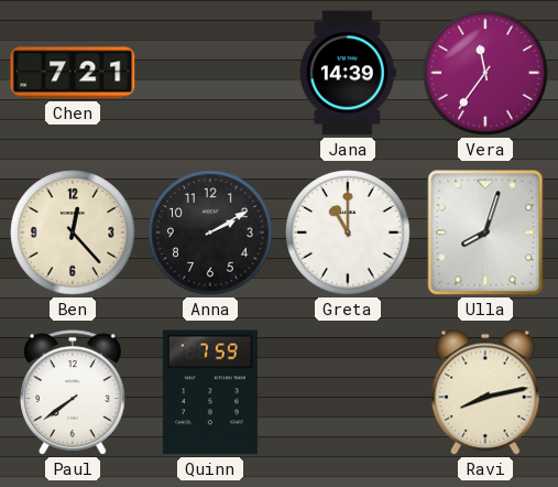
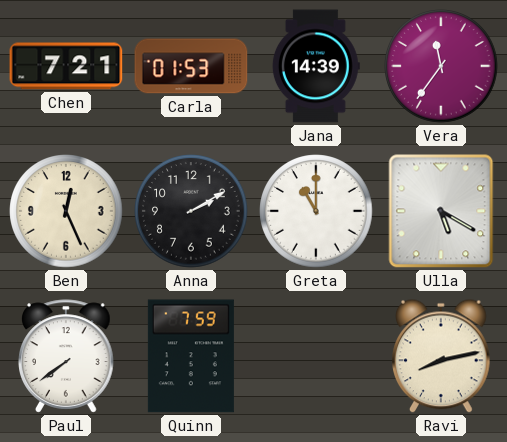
Carla: none -> 01:53
Ben: 12:23 -> 12:26
Ulla: 8:03 -> 5:20
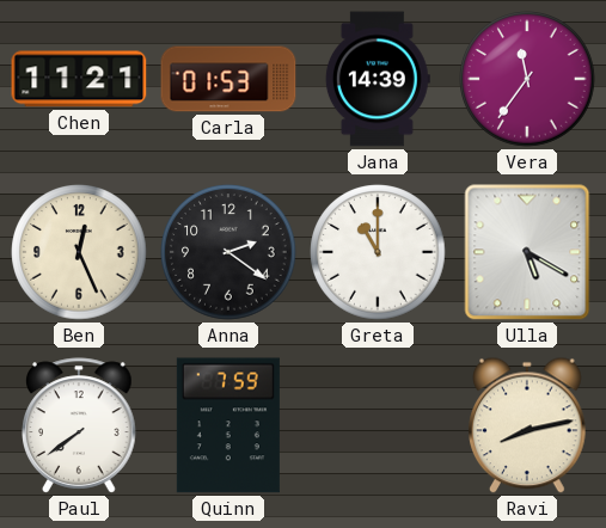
Chen: 7:21 -> 11:21
Anna: 2:10 -> 2:21
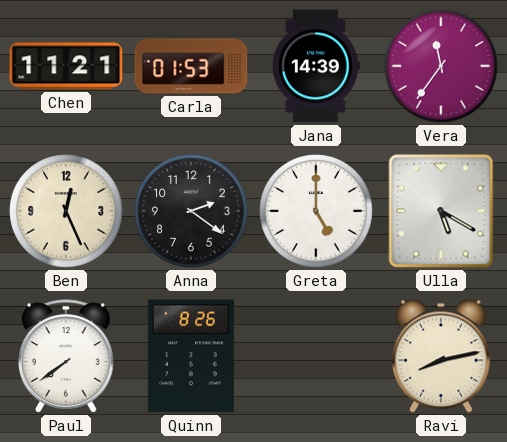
Greta: 11:00 -> 5:00
Quinn: 7:59 -> 8:26
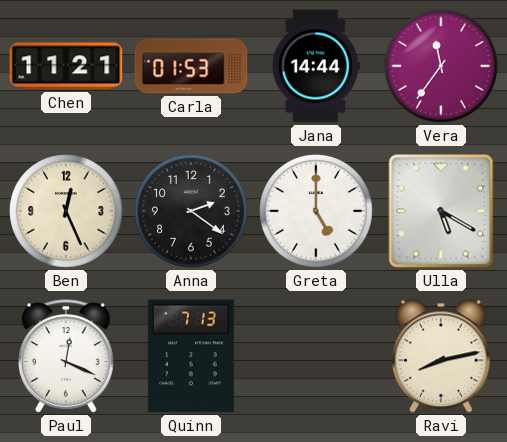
Jana: 14:39 -> 14:44
Paul: 7:39 -> 12:19
Quinn: 8:26 -> 7:13
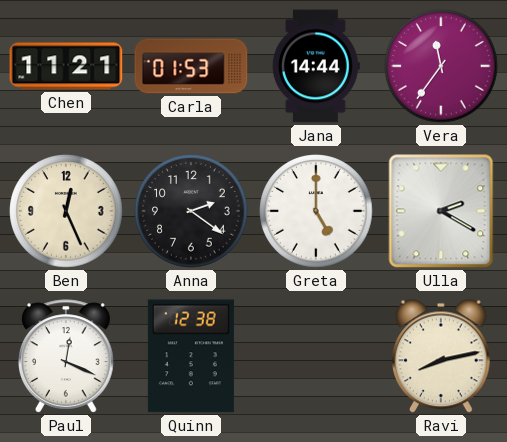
Ulla: 5:20 -> 2:20
Quinn: 7:13 -> 12:38
